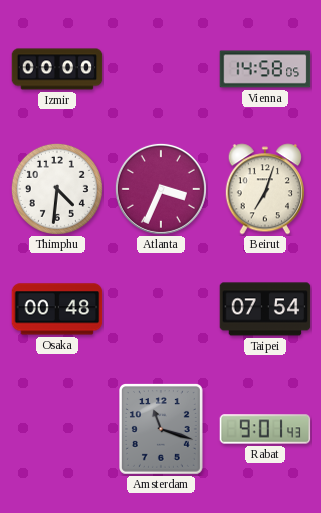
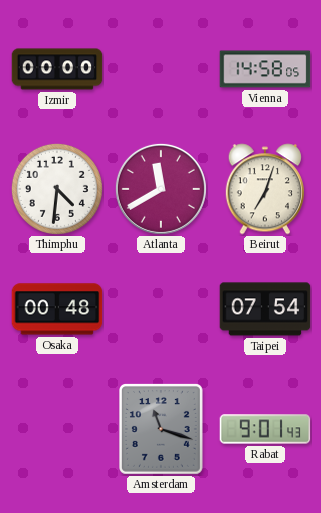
Atlanta: 3:34 -> 11:40
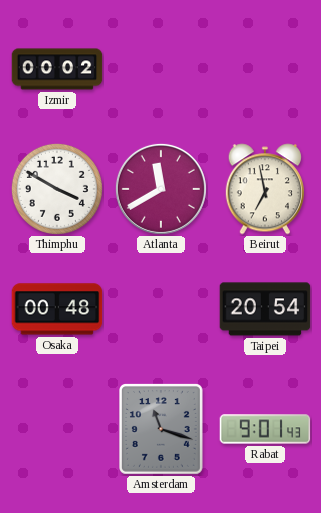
Izmir: 00:00 -> 00:02
Vienna: 14:58 -> none
Thimphu: 4:31 -> 3:50
Beirut: 7:03 -> 6:58
Taipei: 07:54 -> 20:54
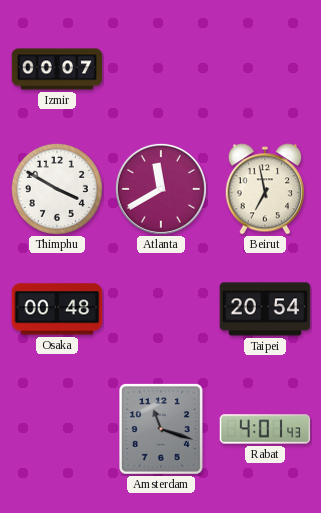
Izmir: 00:02 -> 00:07
Rabat: 9:01 -> 4:01
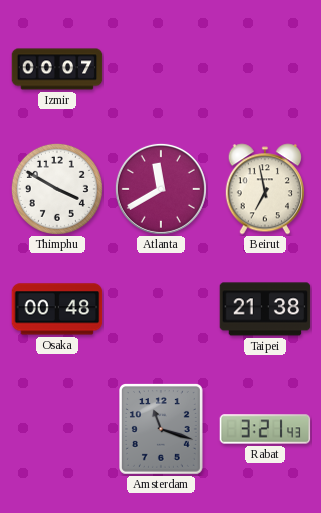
Taipei: 20:54 -> 21:38
Rabat: 4:01 -> 3:21
